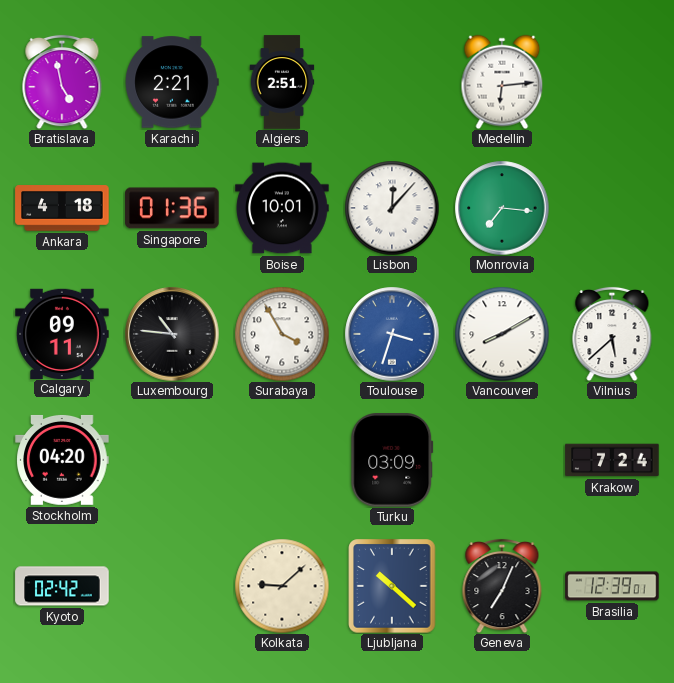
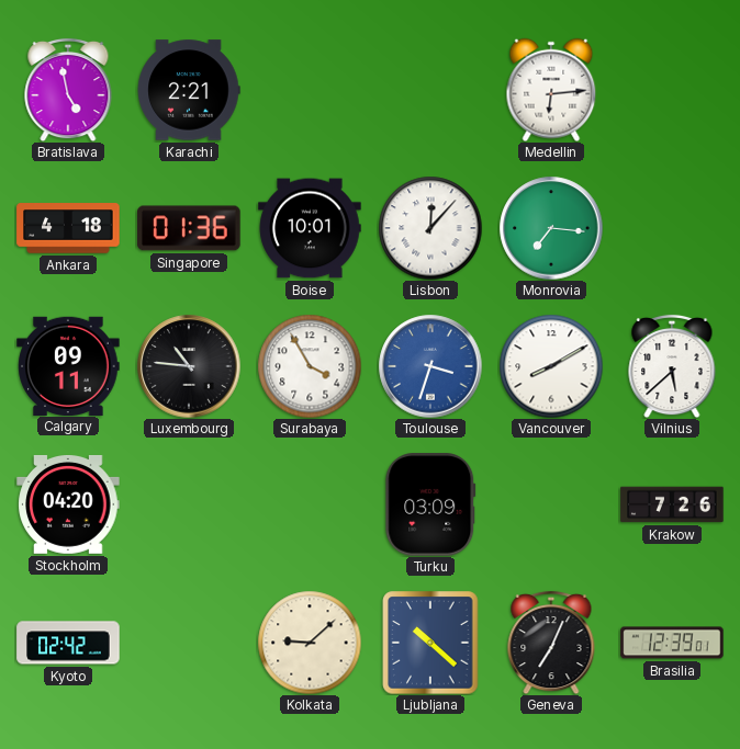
Algiers: 2:51 -> none
Krakow: 7:24 -> 7:26
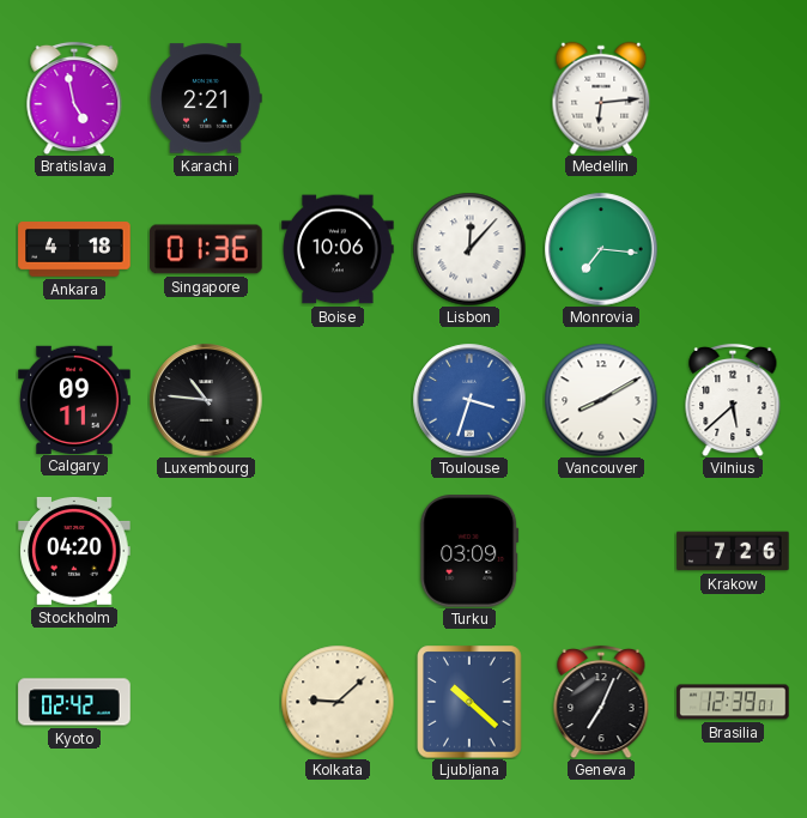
Boise: 10:01 -> 10:06
Surabaya: 3:55 -> none
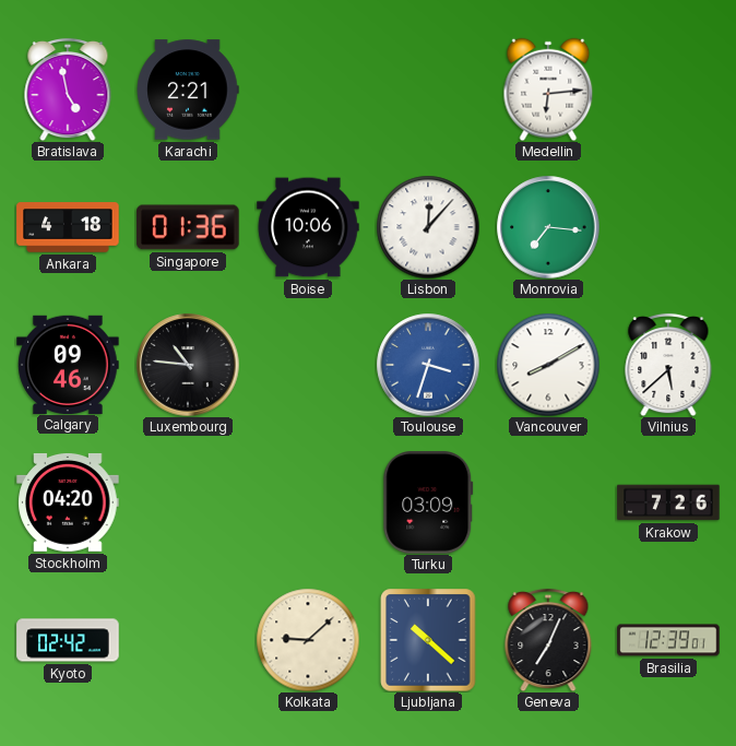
Calgary: 09:11 -> 09:46
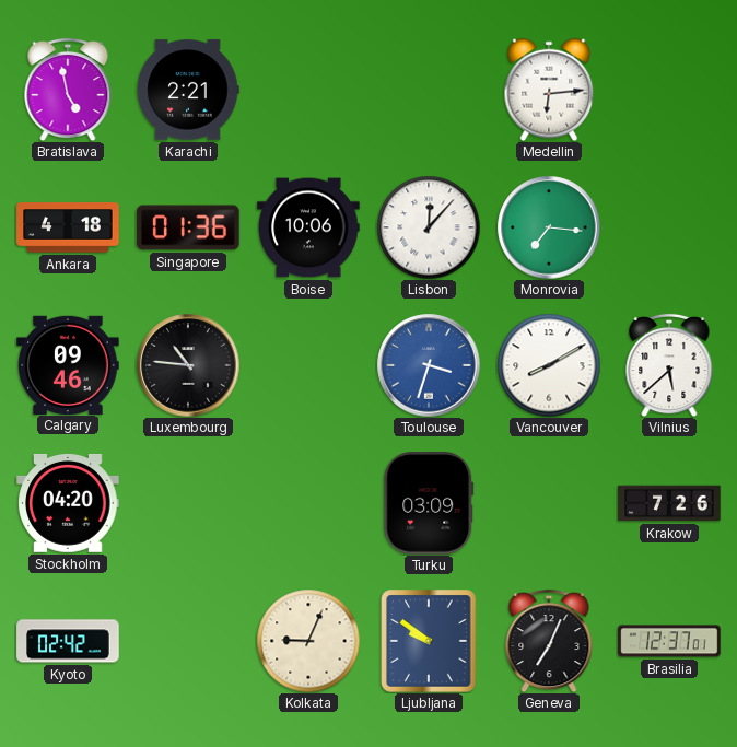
Kolkata: 9:08 -> 9:04
Ljubljana: 10:22 -> 9:51
Brasilia: 12:39 -> 12:37
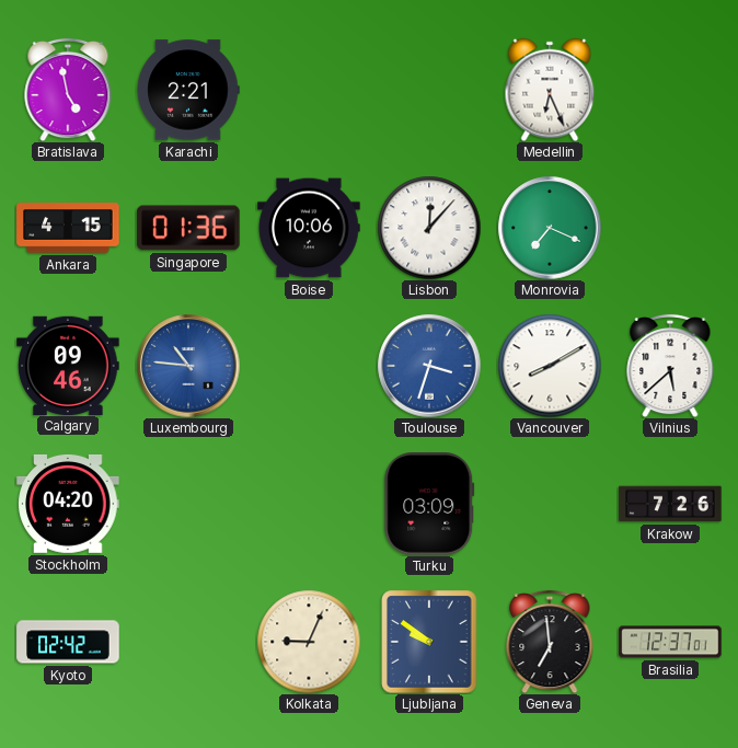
Medellin: 6:14 -> 6:26
Ankara: 4:18 -> 4:15
Monrovia: 7:16 -> 7:19
Luxembourg dial: black -> blue
Geneva: 7:04 -> 6:59
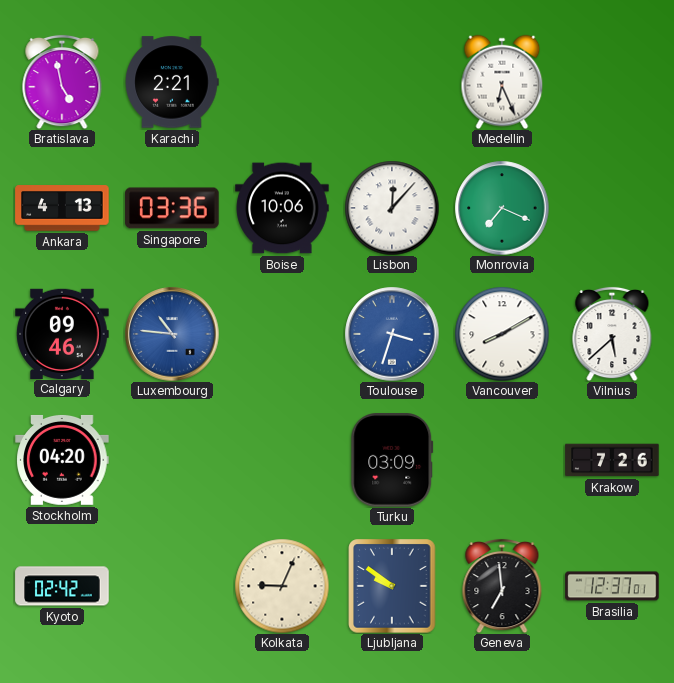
Ankara: 4:15 -> 4:13
Singapore: 01:36 -> 03:36
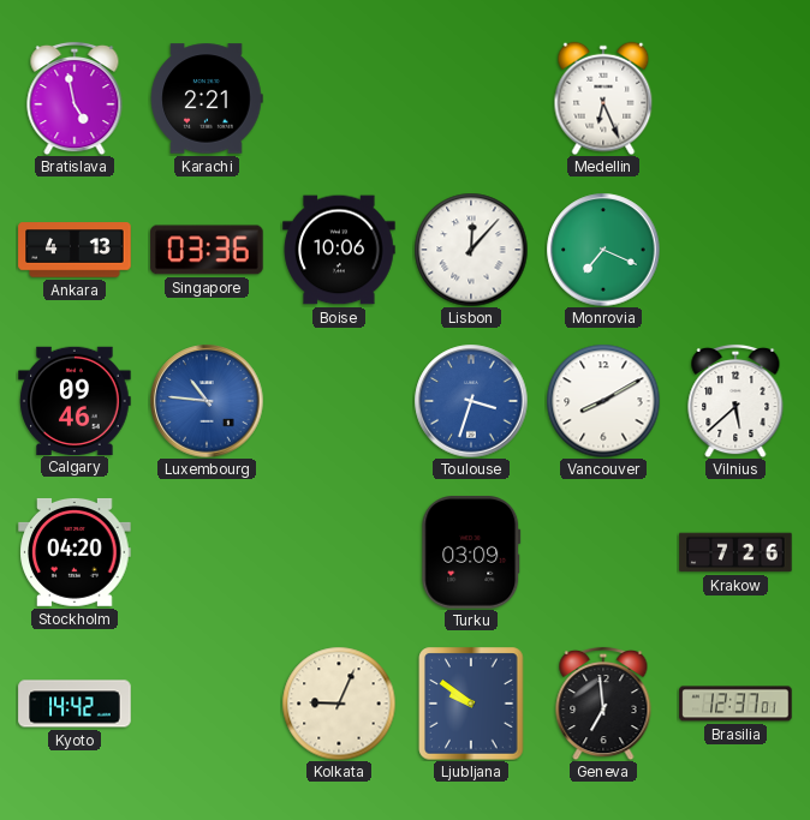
Kyoto: 02:42 -> 14:42
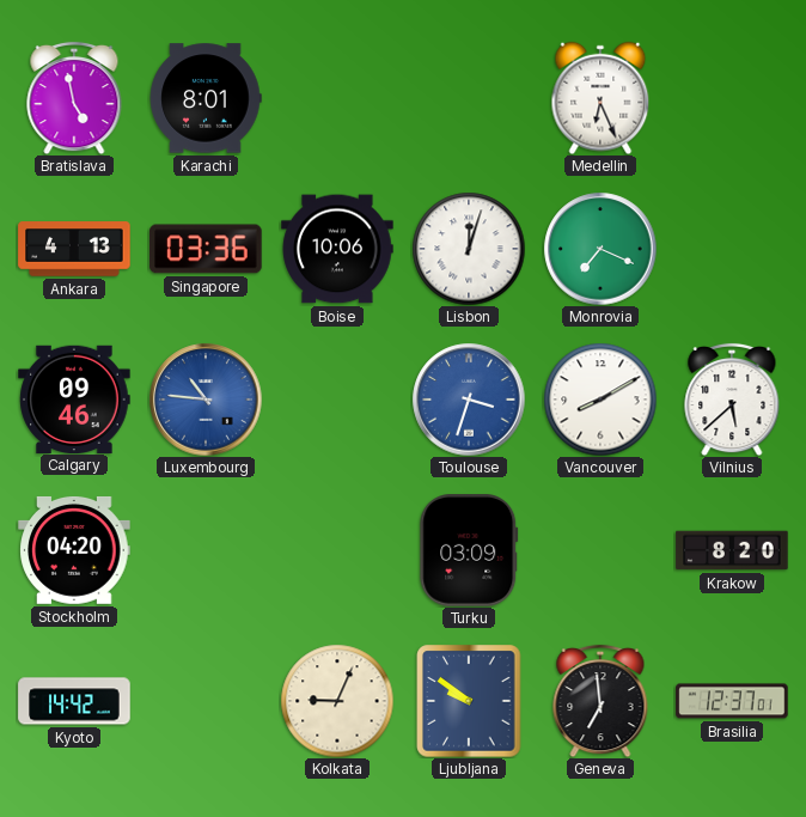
Karachi: 2:21 -> 8:01
Lisbon: 12:07 -> 12:03
Krakow: 7:26 -> 8:20
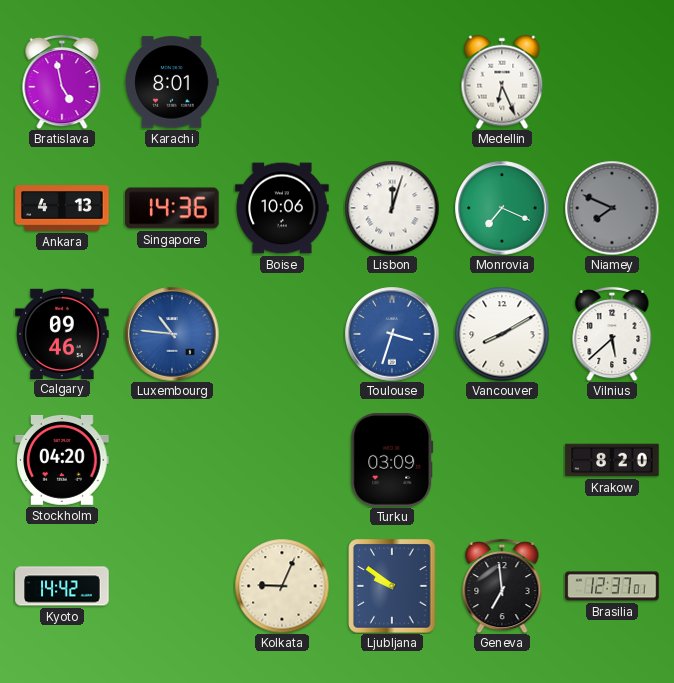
Singapore: 03:36 -> 14:36
Niamey: none -> 7:49
